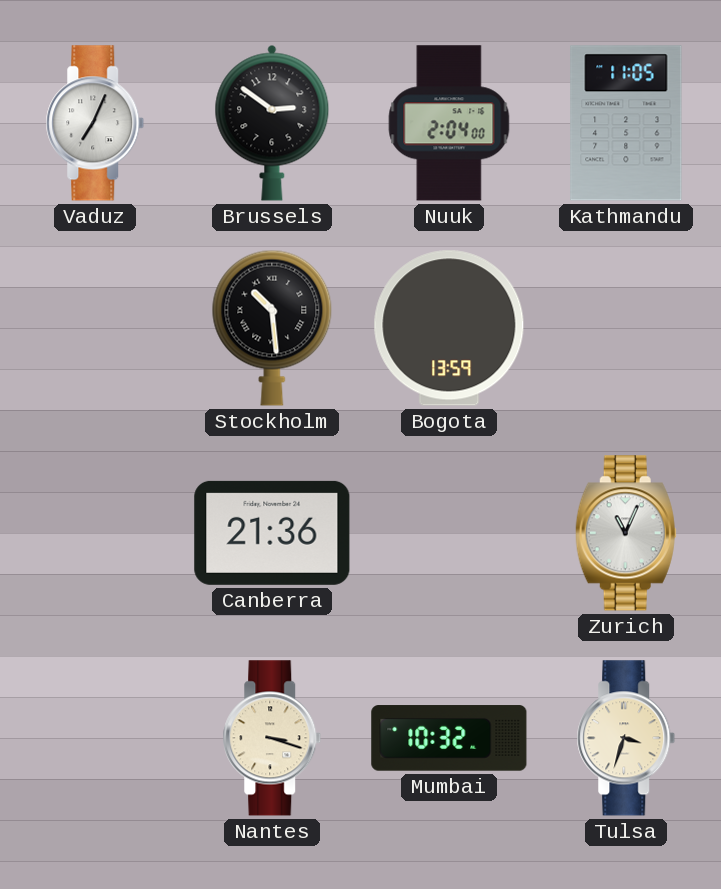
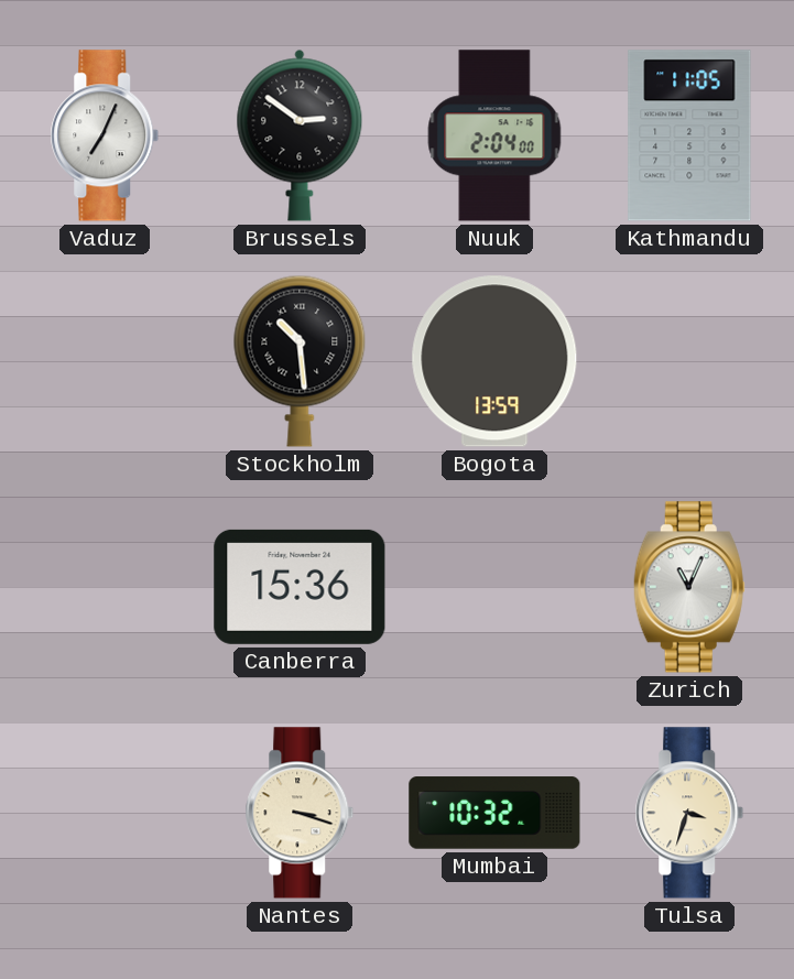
Canberra: 21:36 -> 15:36
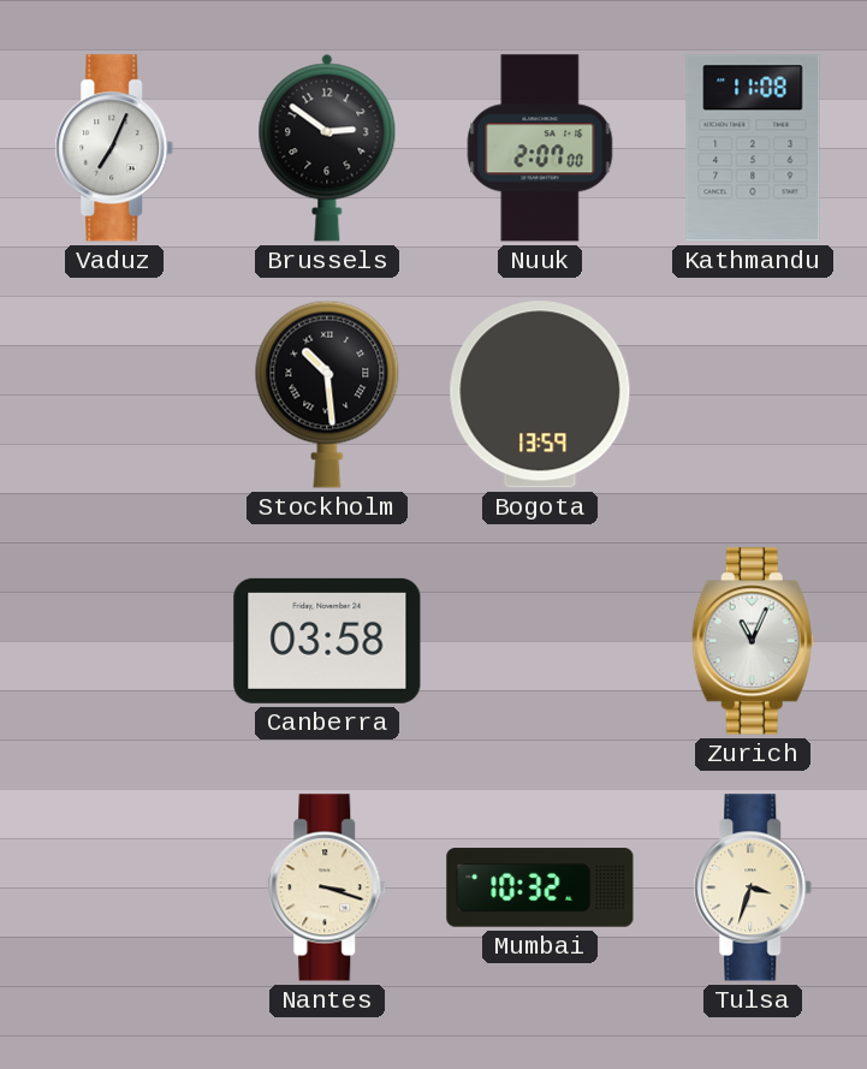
Nuuk: 2:04 -> 2:07
Kathmandu: 11:05 -> 11:08
Canberra: 15:36 -> 03:58
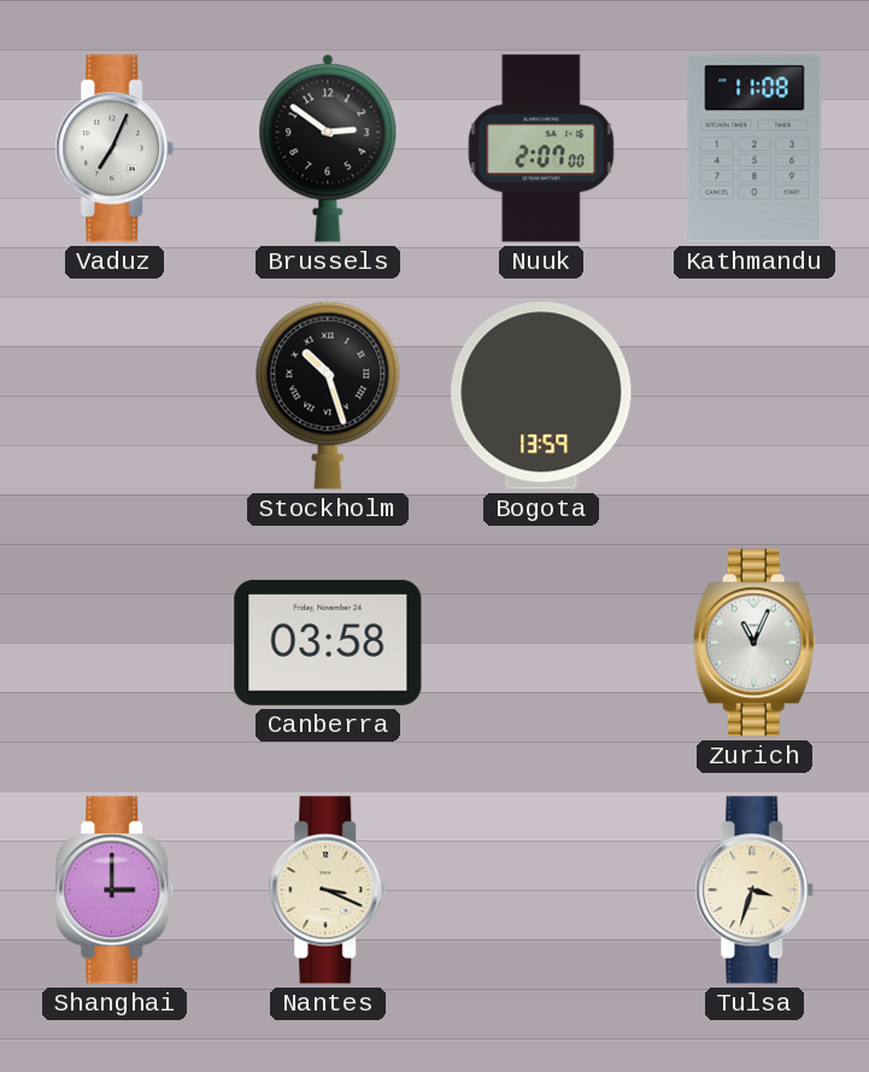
Stockholm: 10:29 -> 10:27
Shanghai: none -> 3:00
Nantes: 3:18 -> 3:19
Mumbai: 10:32 -> none
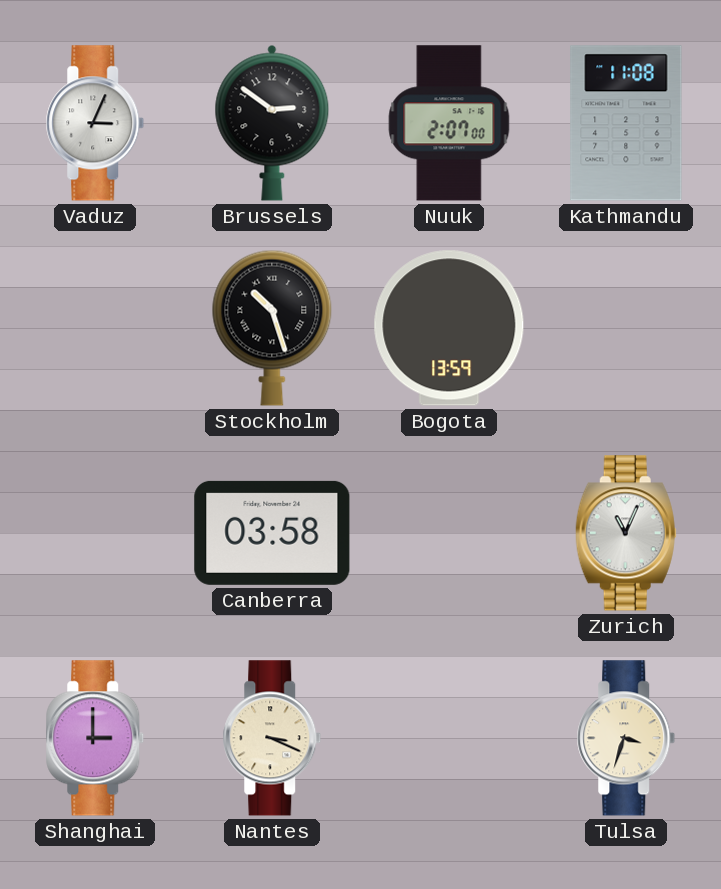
Vaduz: 7:04 -> 3:04
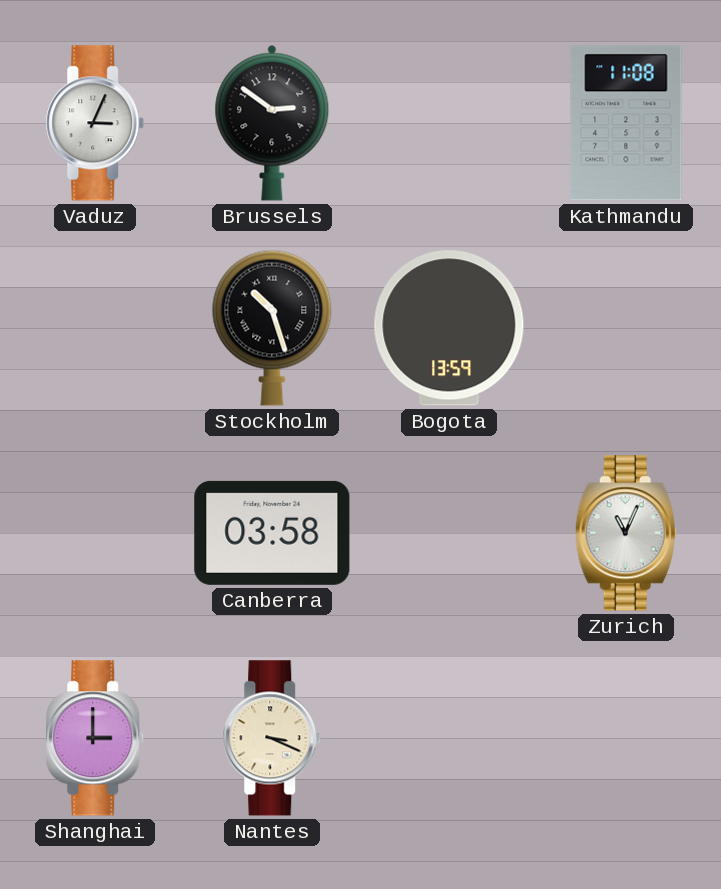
Nuuk: 2:07 -> none
Tulsa: 3:33 -> none
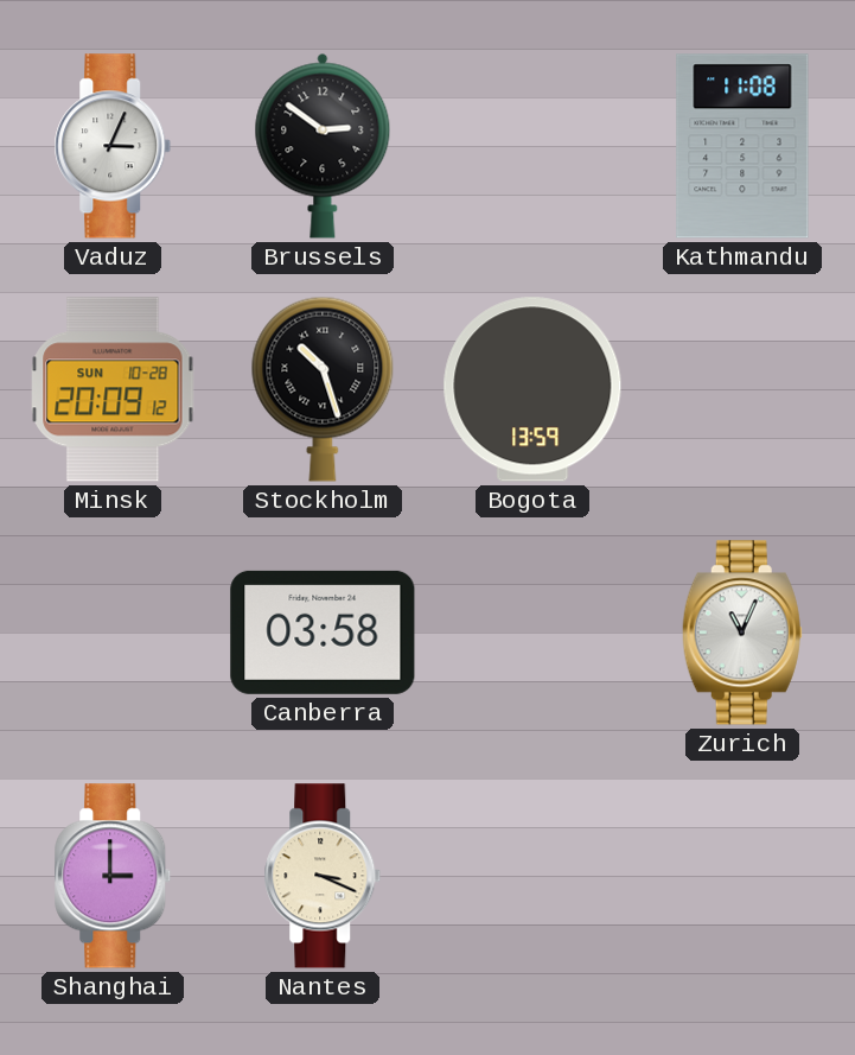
Minsk: none -> 20:09
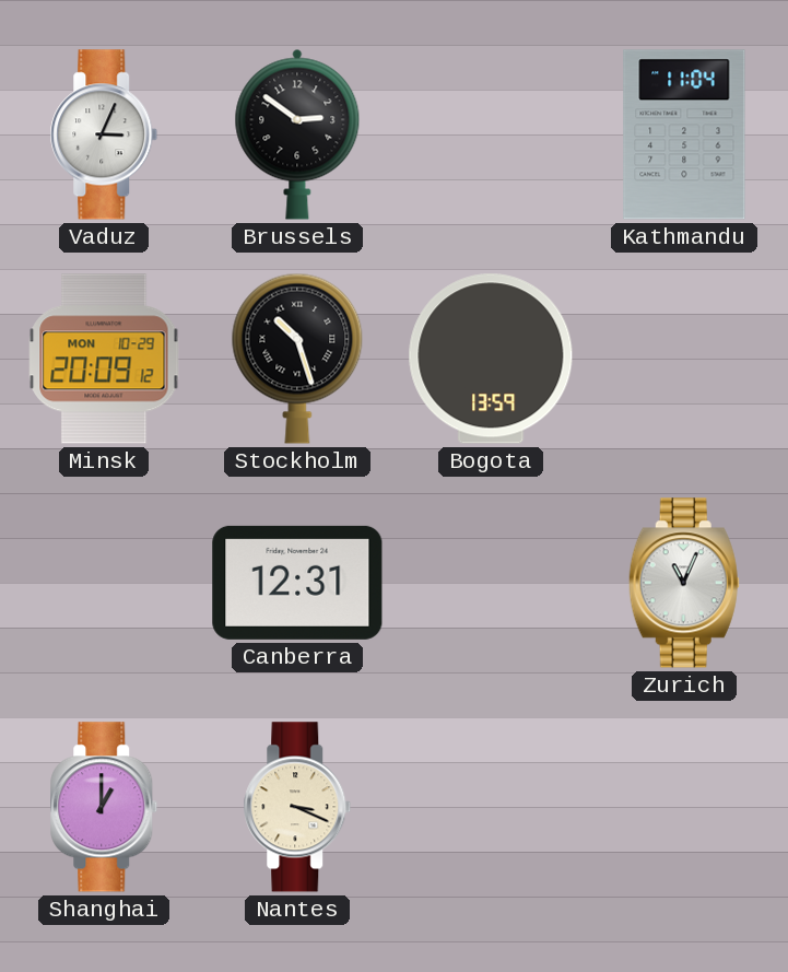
Kathmandu: 11:08 -> 11:04
Minsk date: SUN 10-28 -> MON 10-29
Canberra: 03:58 -> 12:31
Shanghai: 3:00 -> 1:00
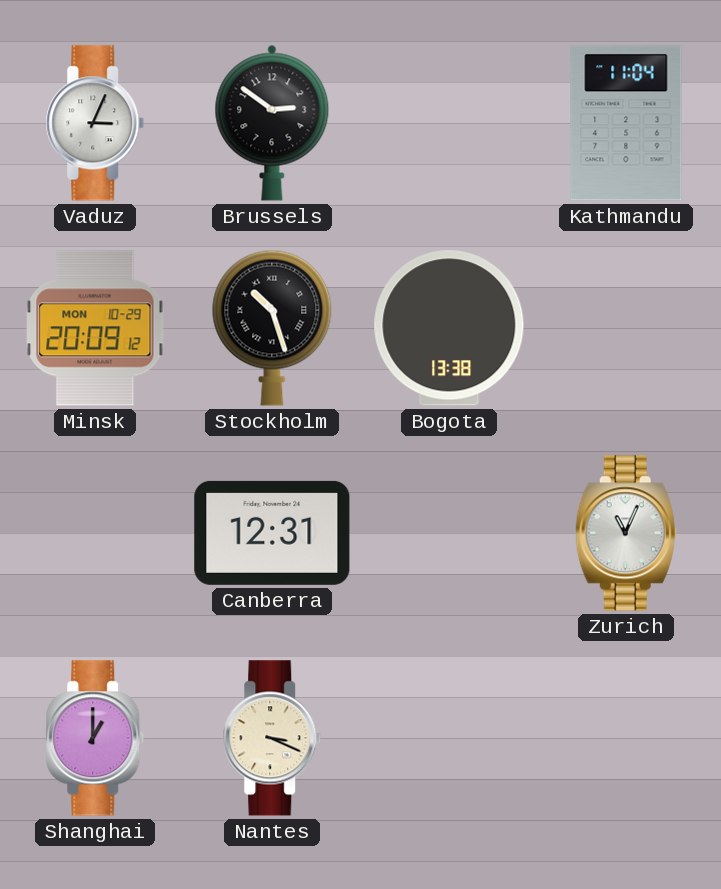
Bogota: 13:59 -> 13:38
